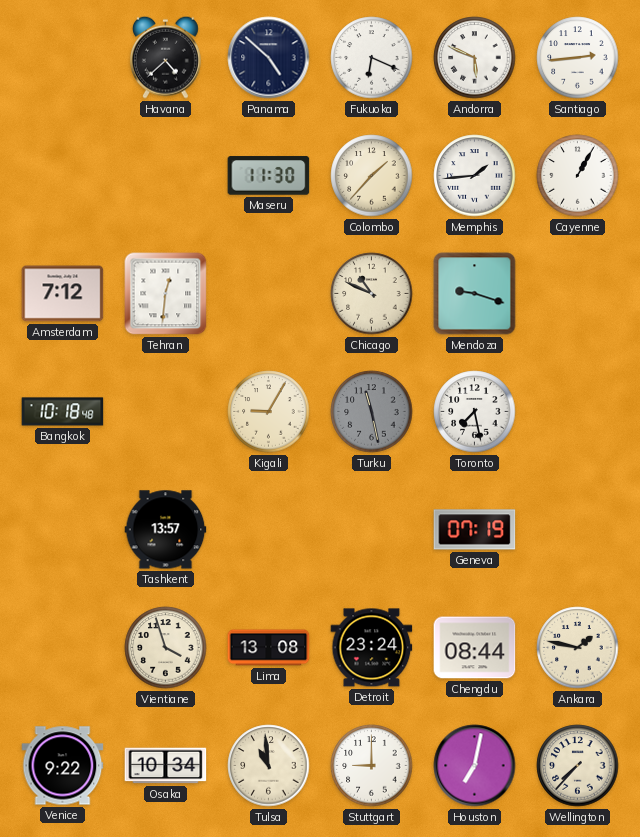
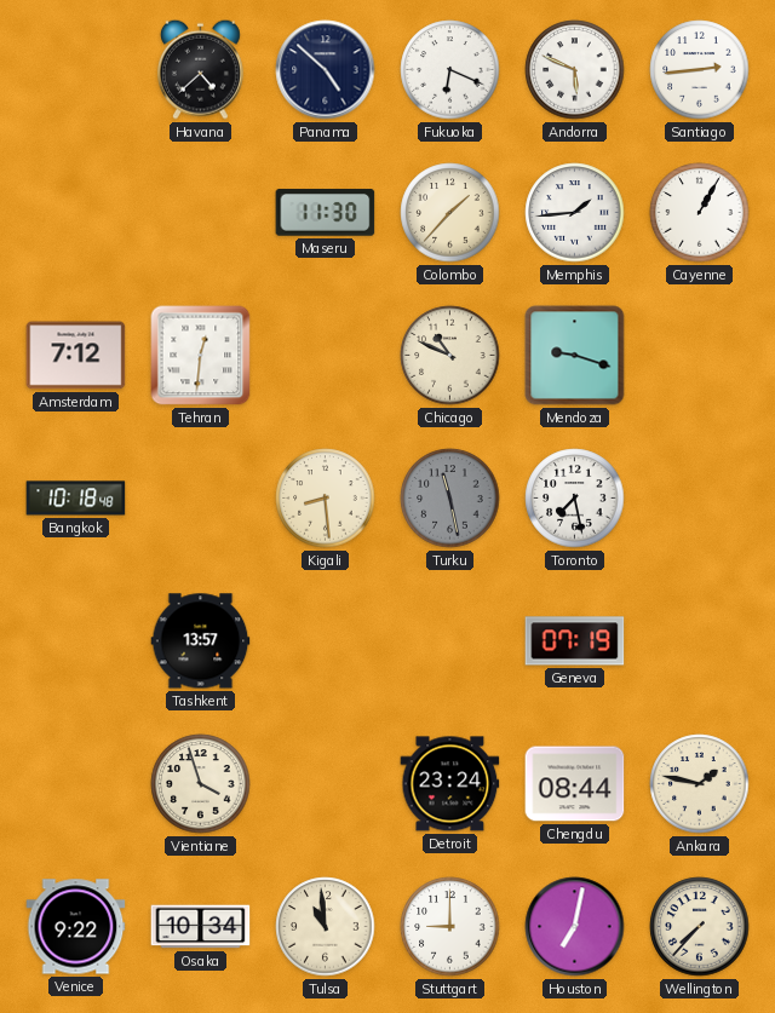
Kigali: 9:05 -> 8:29
Lima: 13:08 -> none
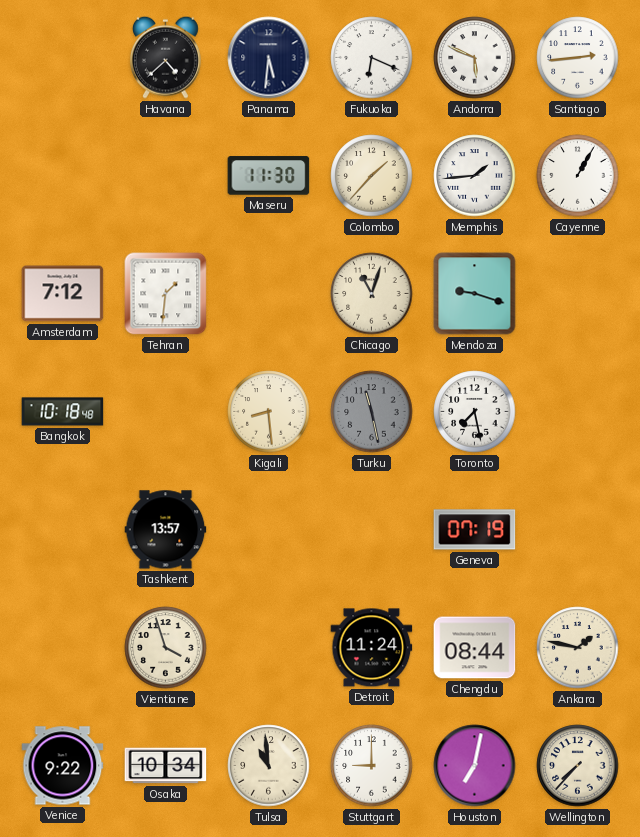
Panama: 4:52 -> 5:31
Tehran: 12:31 -> 1:31
Chicago: 10:49 -> 11:03
Detroit: 23:24 -> 11:24
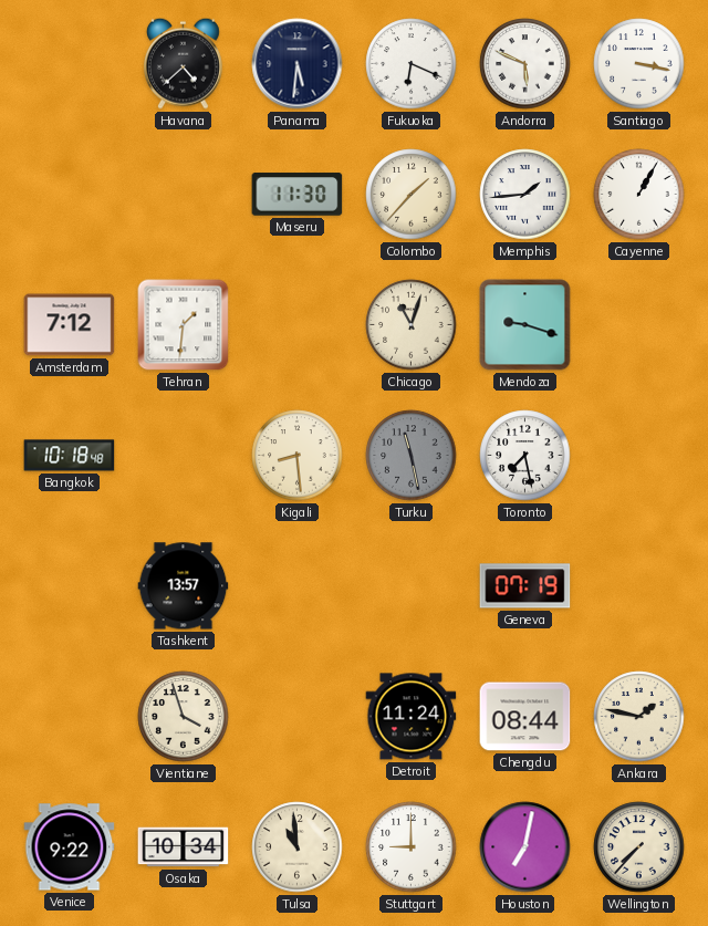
Santiago: 2:44 -> 3:17
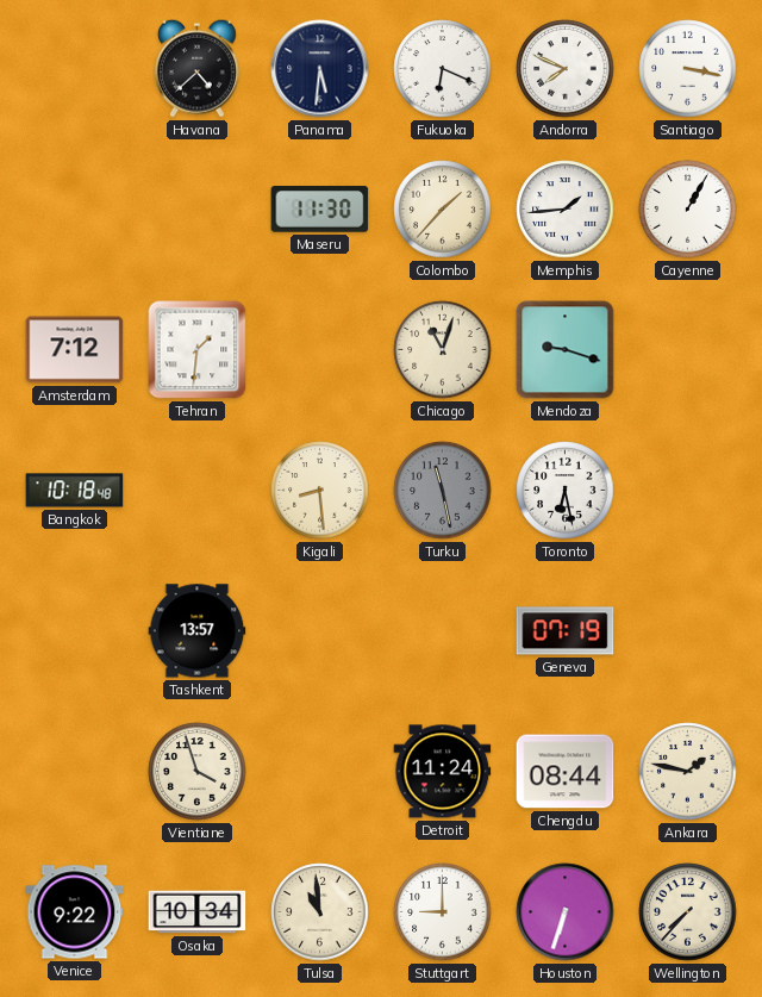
Andorra: 5:49 -> 7:49
Toronto: 7:28 -> 6:28
Houston: 7:02 -> 6:33
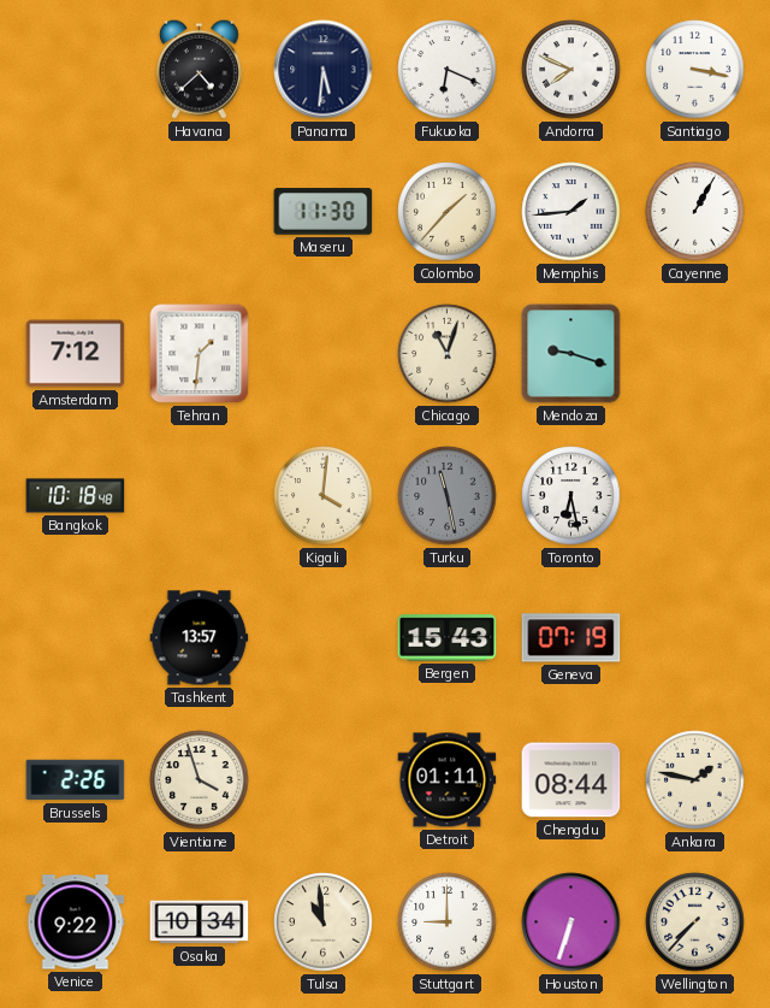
Kigali: 8:29 -> 4:01
Bergen: none -> 15:43
Brussels: none -> 2:26
Detroit: 11:24 -> 01:11
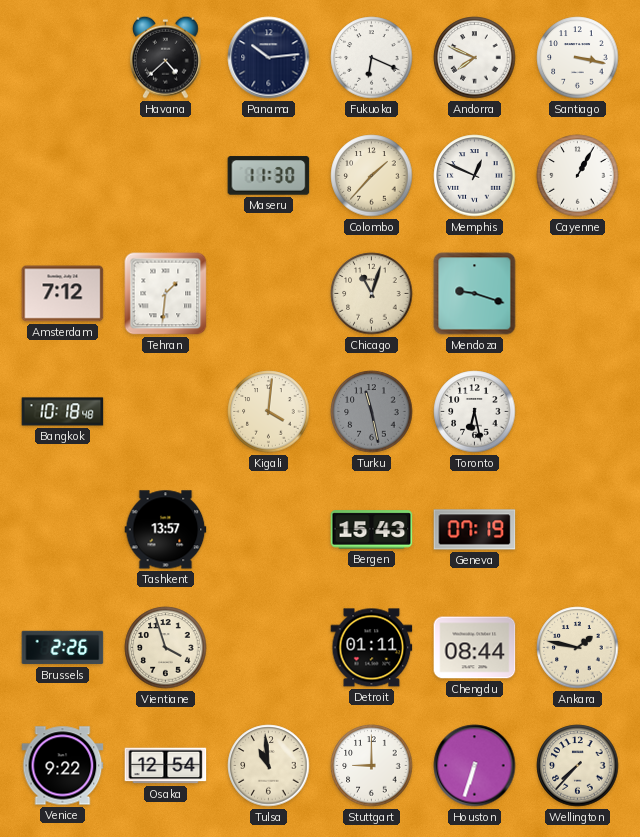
Panama: 5:31 -> 10:14
Memphis: 1:44 -> 12:49
Osaka: 10:34 -> 12:54
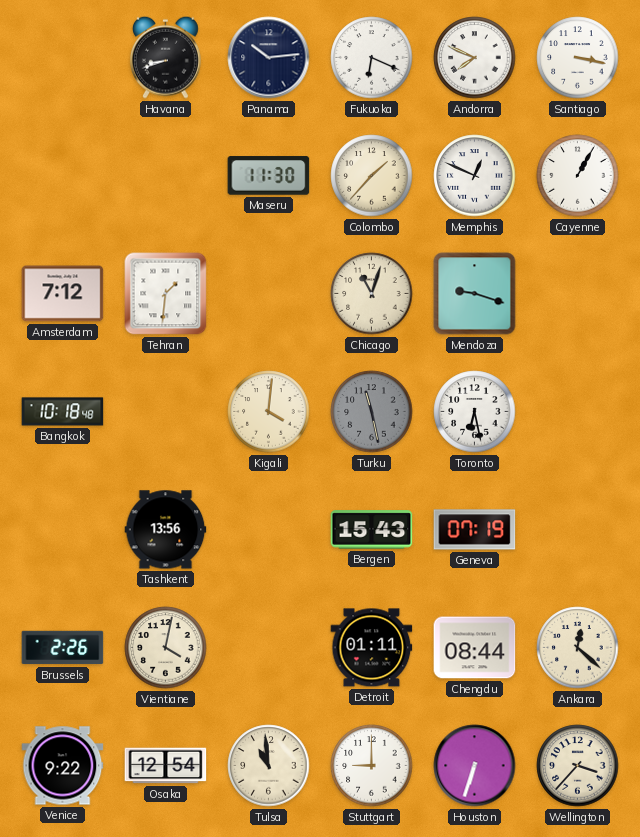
Havana: 4:38 -> 8:42
Tashkent: 13:57 -> 13:56
Vientiane: 3:57 -> 4:02
Ankara: 1:47 -> 12:22
Wellington: 7:37 -> 3:37
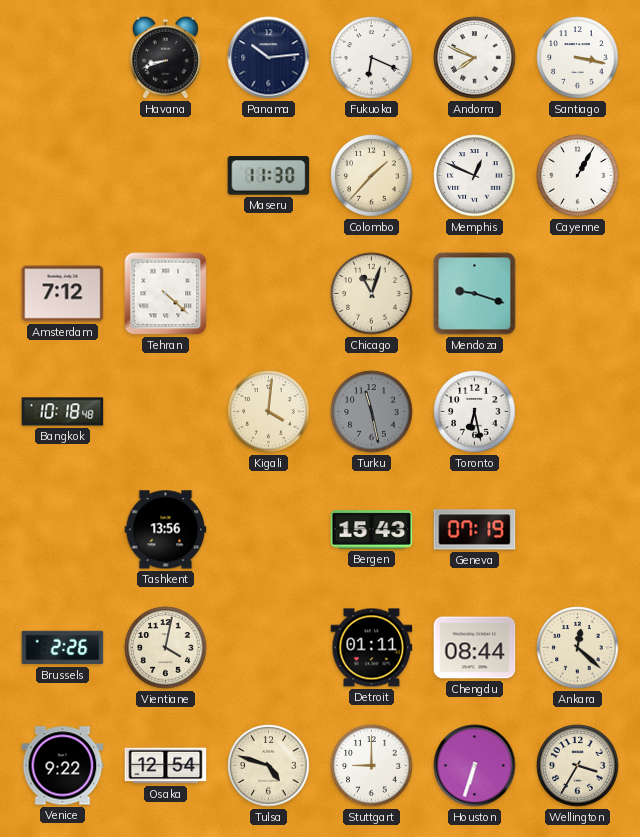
Tehran: 1:31 -> 4:22
Tulsa: 10:59 -> 4:48
Wellington: 3:37 -> 3:35
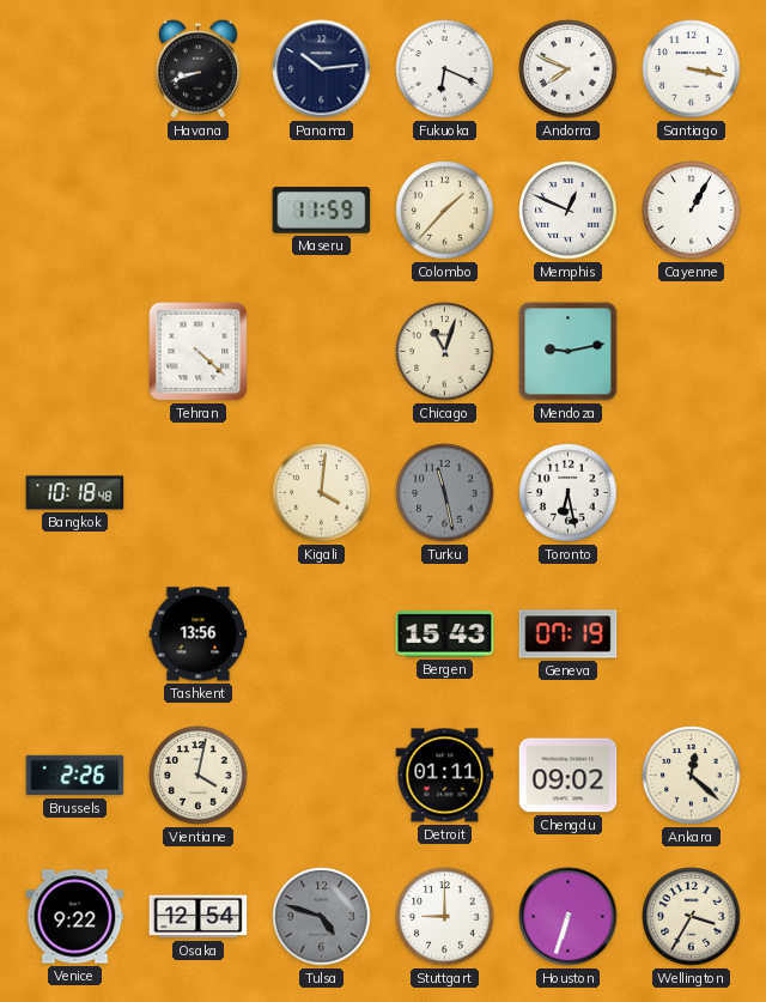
Maseru: 11:30 -> 11:59
Amsterdam: 7:12 -> none
Mendoza: 9:18 -> 9:13
Chengdu: 08:44 -> 09:02
Tulsa dial: cream -> grey
